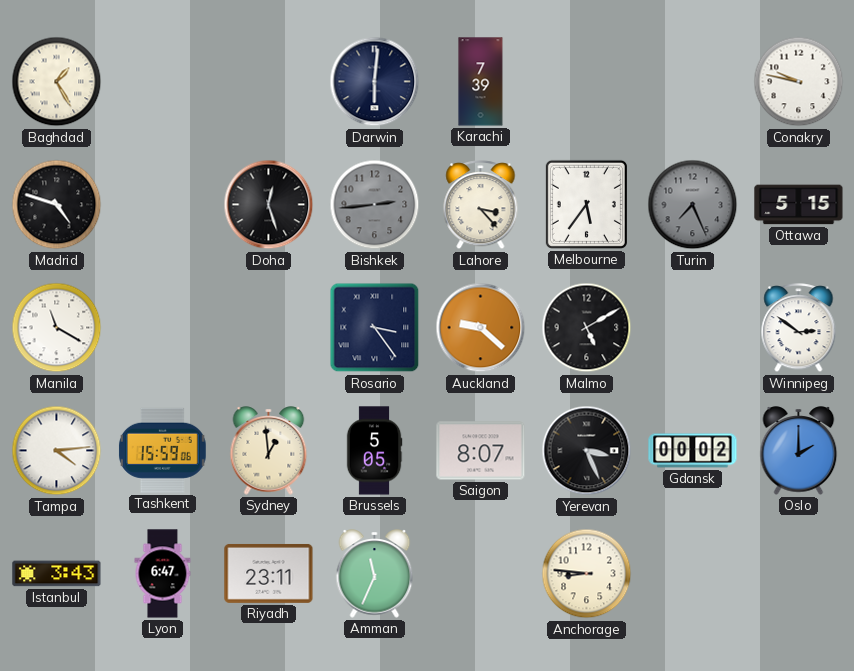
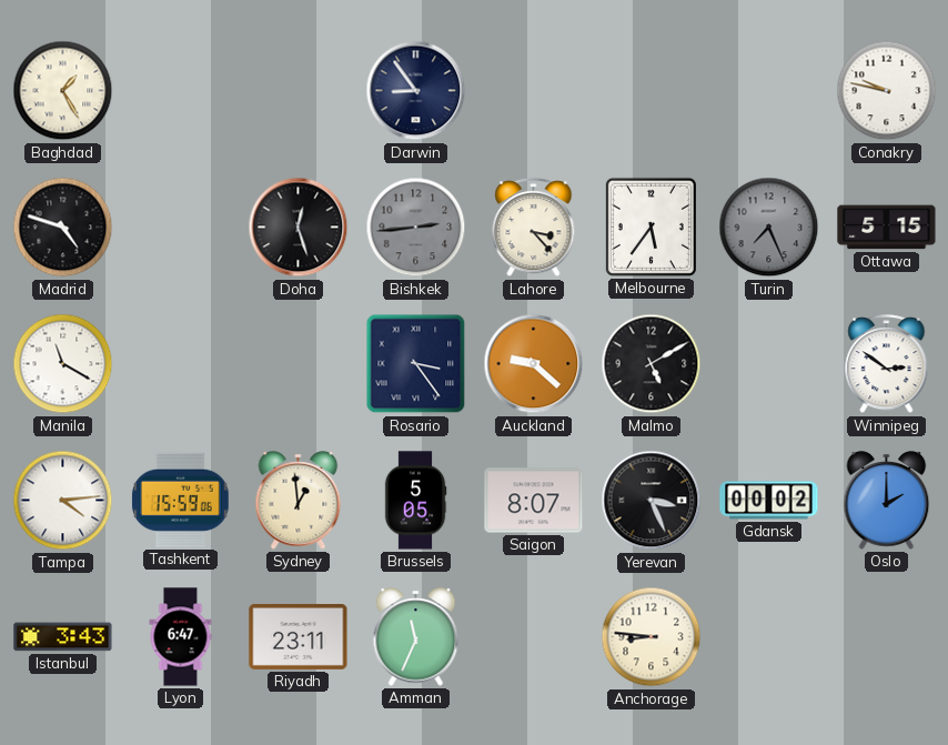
Darwin: 6:01 -> 8:54
Karachi: 7:39 -> none
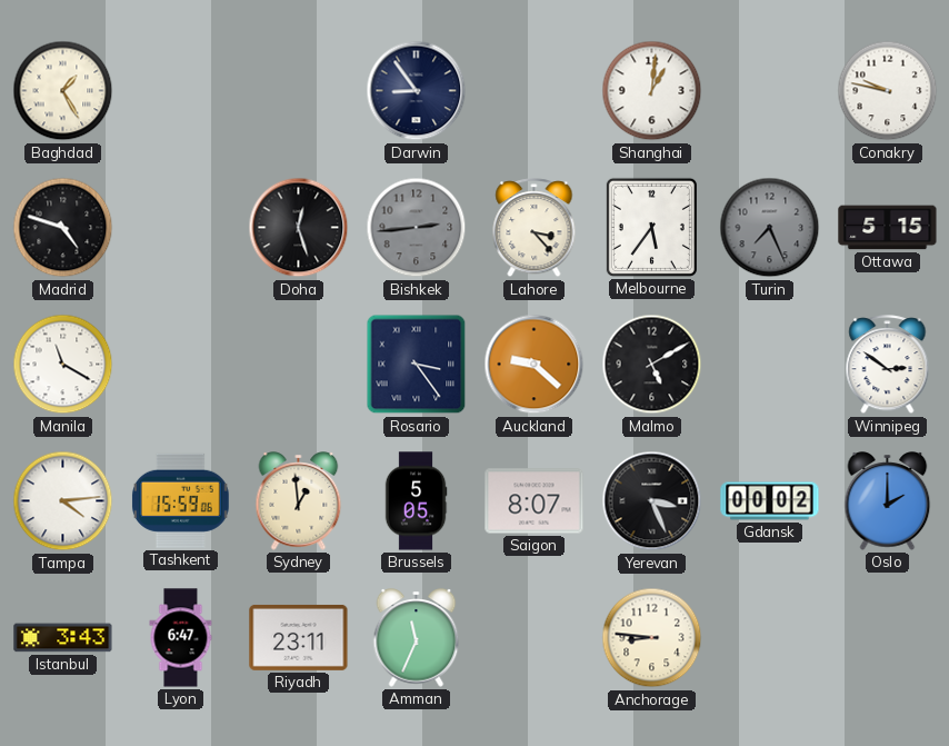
Shanghai: none -> 1:01
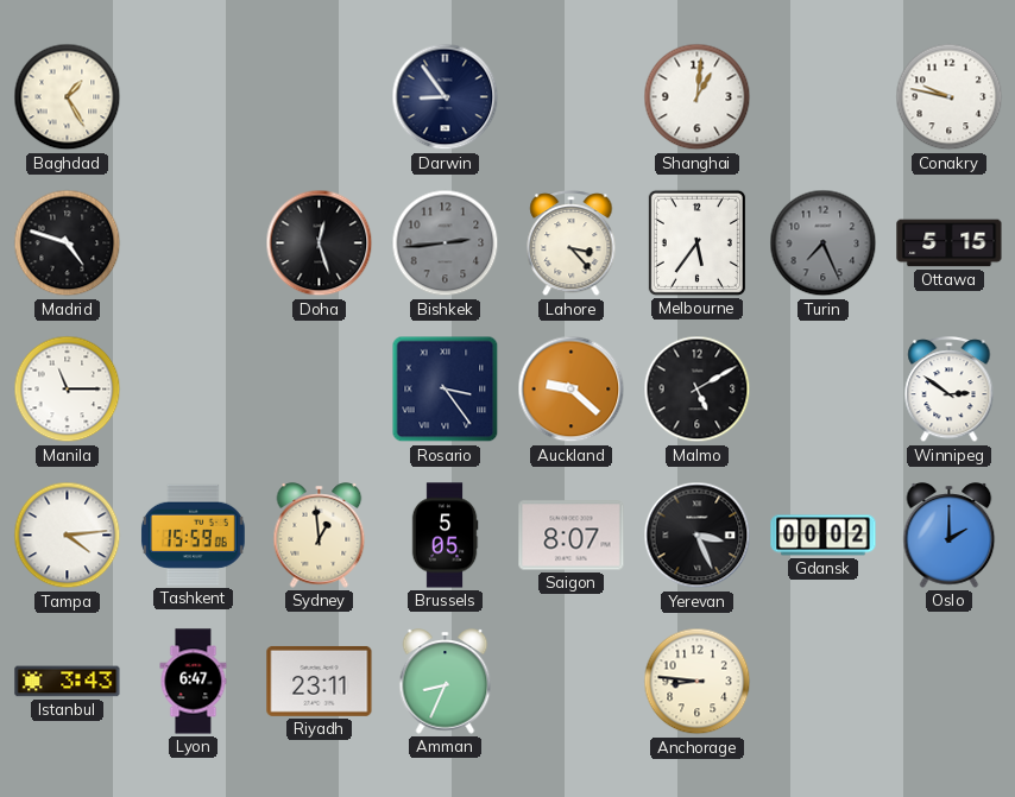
Manila: 11:20 -> 11:15
Amman: 11:34 -> 8:34
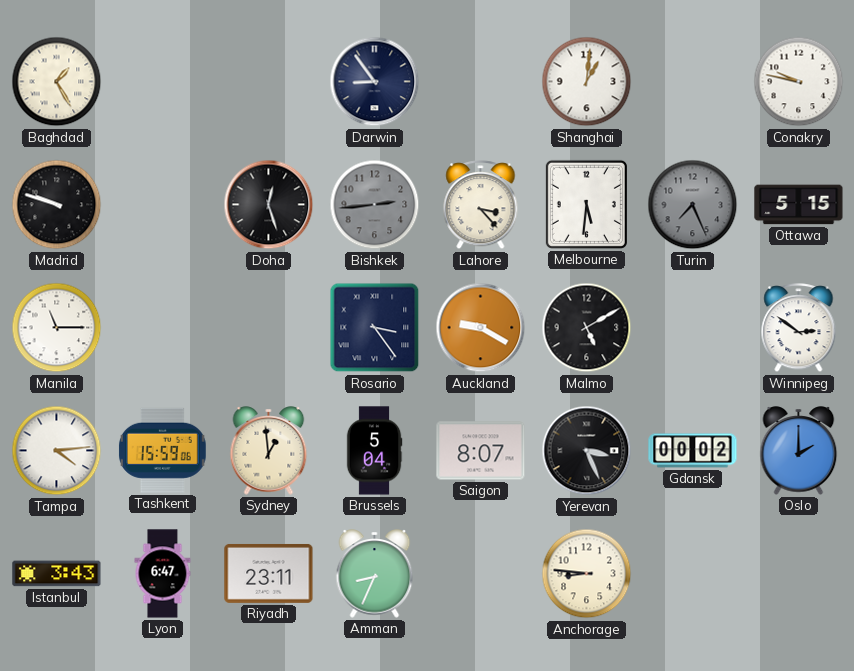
Madrid: 4:48 -> 9:48
Melbourne: 5:36 -> 5:31
Auckland: 9:22 -> 9:20
Brussels: 5:05 -> 5:04
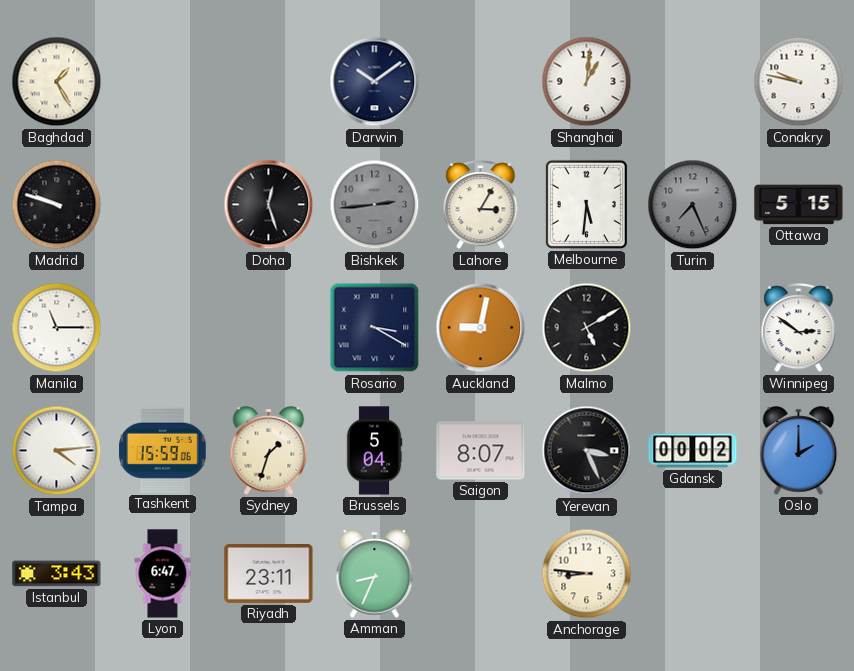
Darwin: 8:54 -> 10:09
Lahore: 3:23 -> 3:05
Rosario: 3:24 -> 3:20
Auckland: 9:20 -> 9:02
Sydney: 12:59 -> 1:33
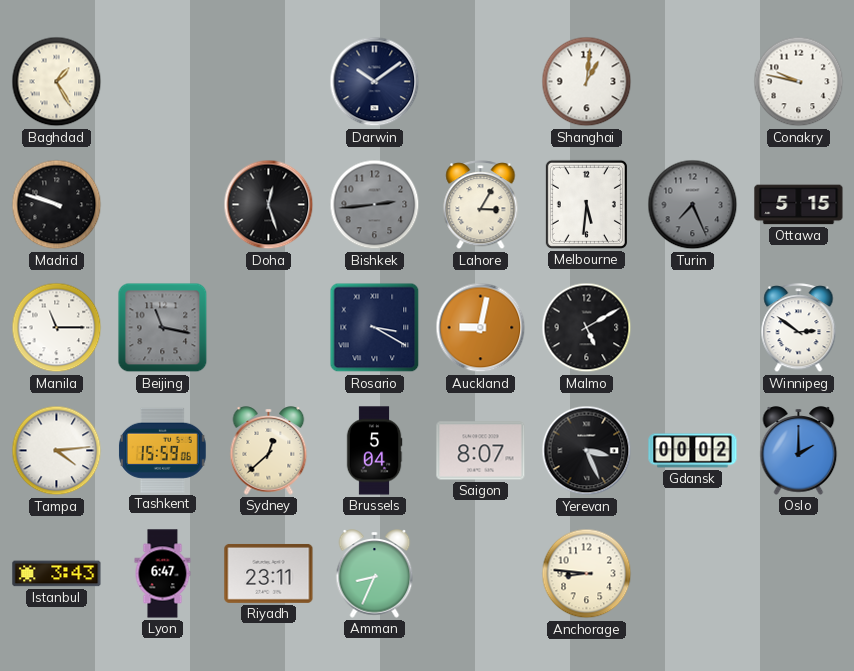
Beijing: none -> 11:17
Sydney: 1:33 -> 12:38
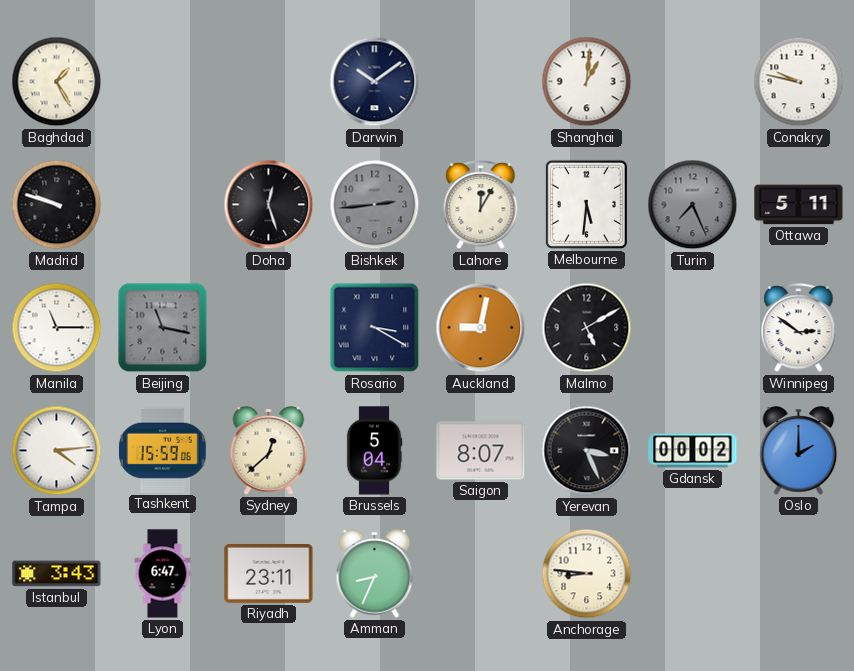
Lahore: 3:05 -> 12:05
Ottawa: 5:15 -> 5:11
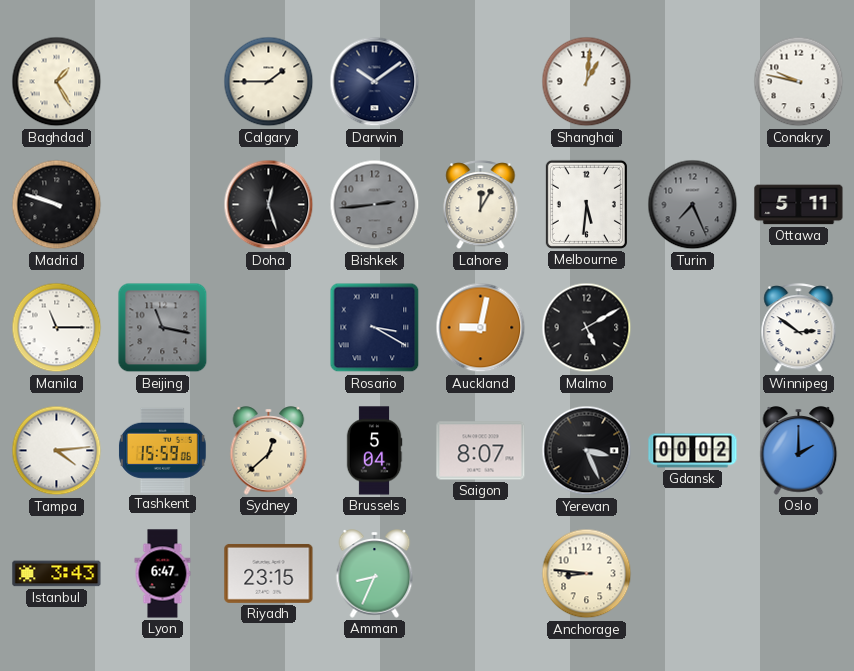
Calgary: none -> 1:45
Riyadh: 23:11 -> 23:15
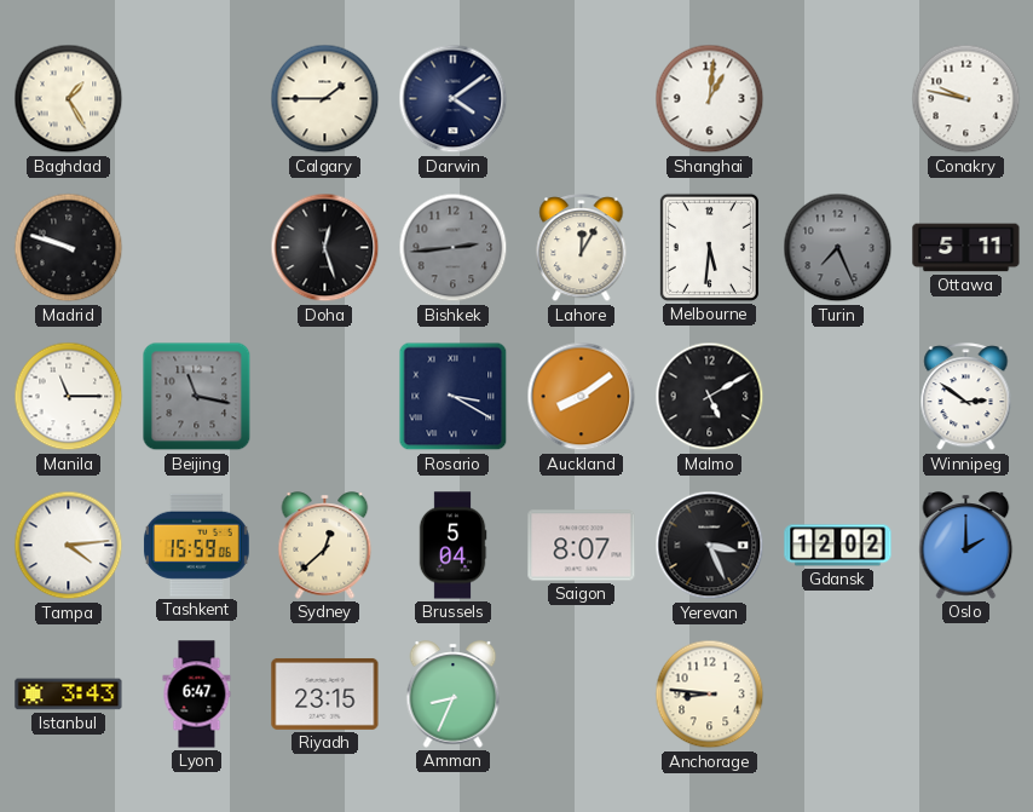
Darwin: 10:09 -> 4:09
Auckland: 9:02 -> 8:09
Gdansk: 00:02 -> 12:02
